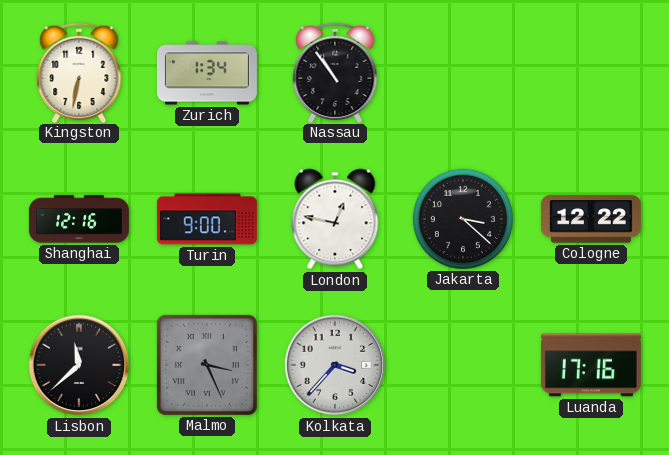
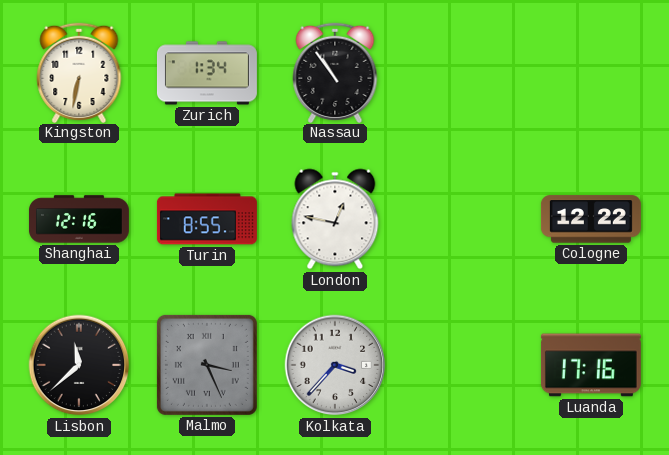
Turin: 9:00 -> 8:55
Jakarta: 3:22 -> none
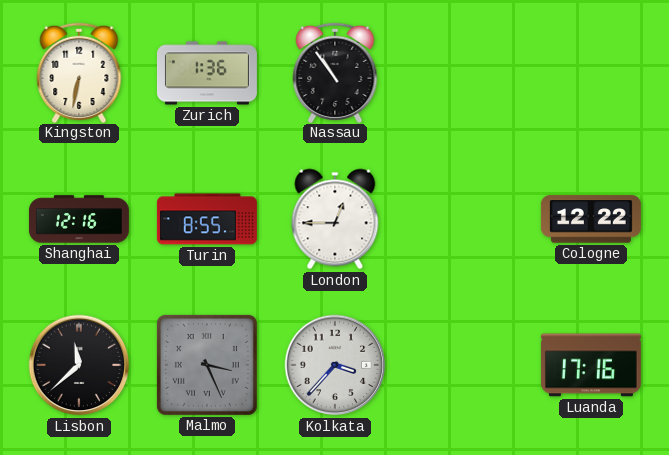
Zurich: 1:34 -> 1:36
London: 12:47 -> 12:45
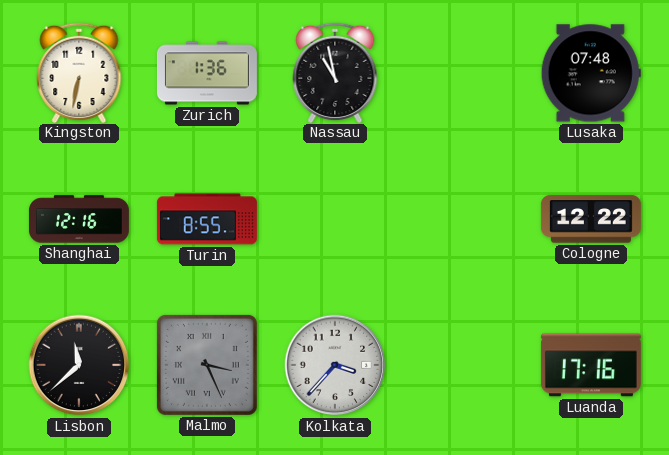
Nassau: 10:54 -> 10:58
Lusaka: none -> 07:48
London: 12:45 -> none
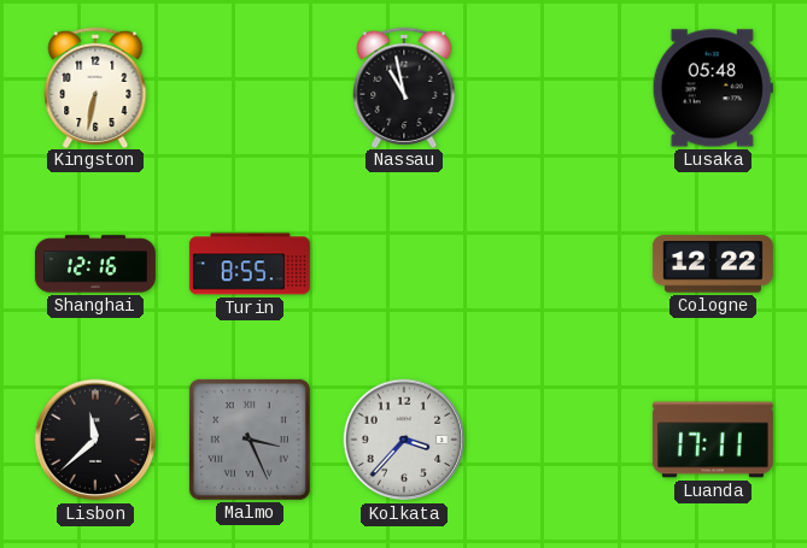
Zurich: 1:36 -> none
Lusaka: 07:48 -> 05:48
Luanda: 17:16 -> 17:11
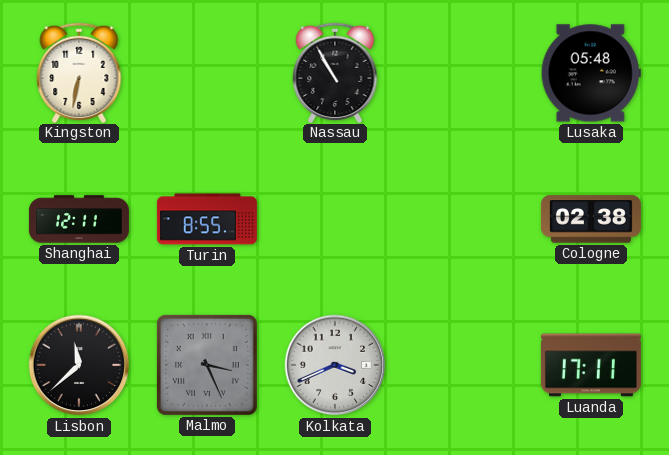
Nassau: 10:58 -> 10:55
Shanghai: 12:16 -> 12:11
Cologne: 12:22 -> 02:38
Kolkata: 3:37 -> 3:41
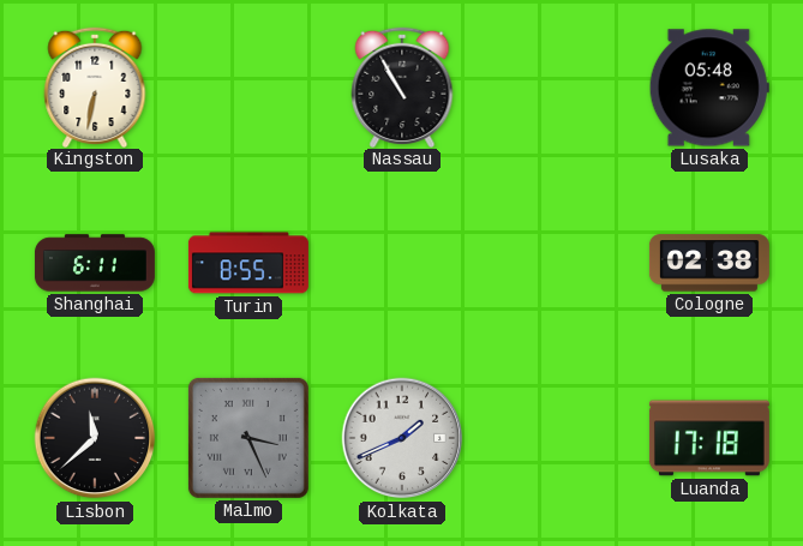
Shanghai: 12:11 -> 6:11
Kolkata: 3:41 -> 1:41
Luanda: 17:11 -> 17:18
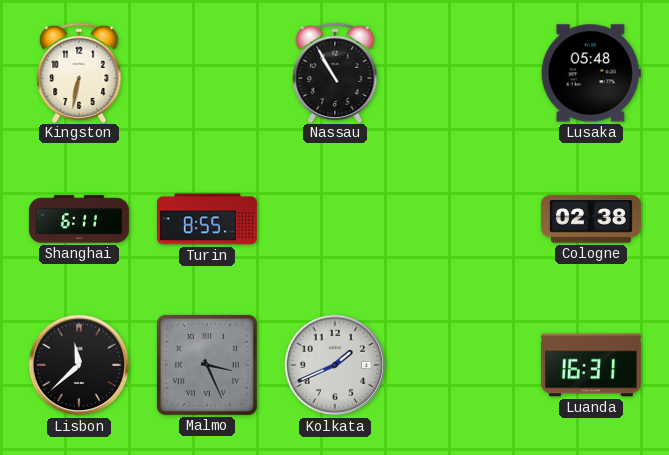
Luanda: 17:18 -> 16:31
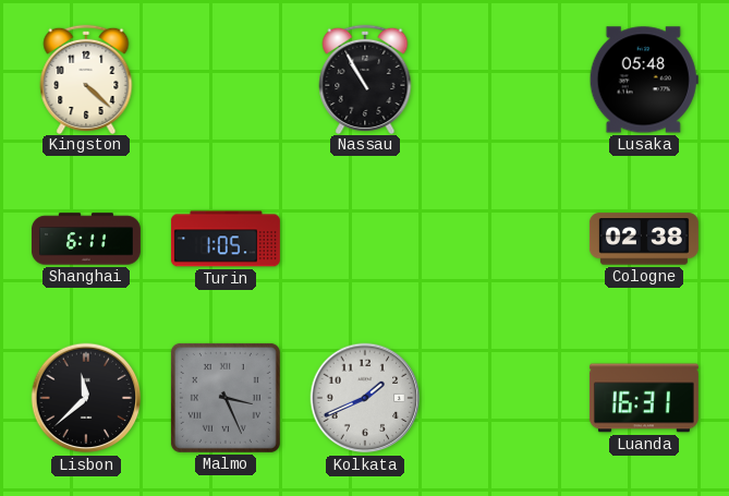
Kingston: 6:32 -> 4:22
Turin: 8:55 -> 1:05
